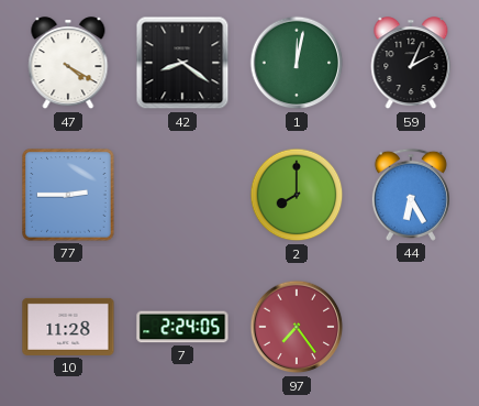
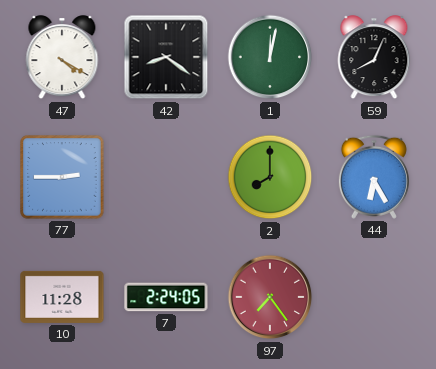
59: 2:04 -> 8:04
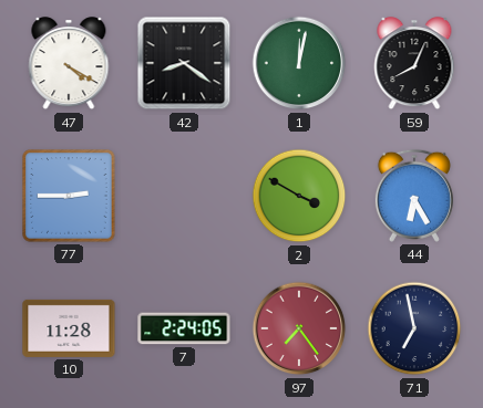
2: 8:00 -> 3:50
71: none -> 6:58
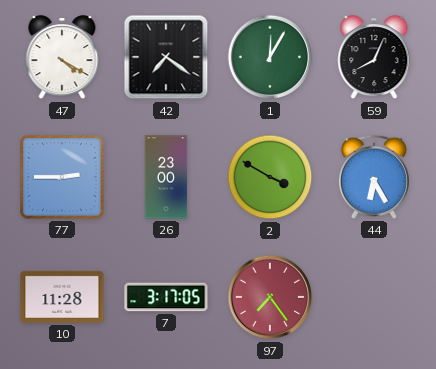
42: 8:21 -> 7:21
1: 12:02 -> 12:05
26: none -> 23:00
7: 2:24 -> 3:17
71: 6:58 -> none
